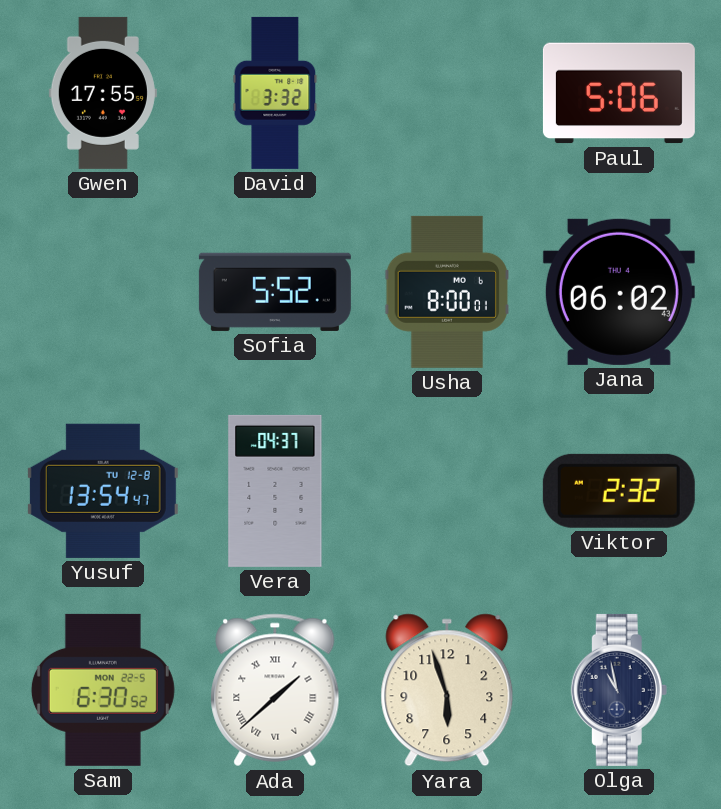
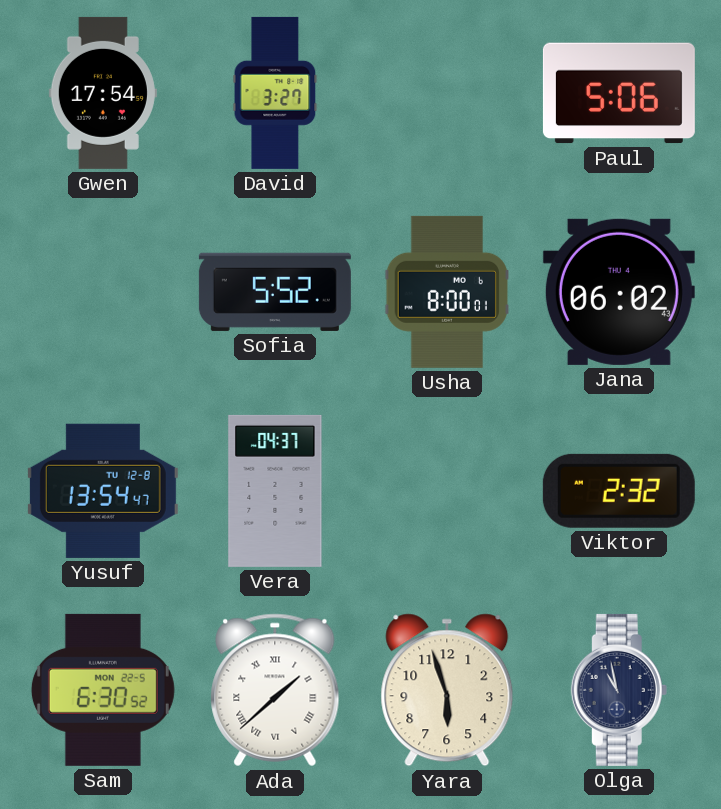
Gwen: 17:55 -> 17:54
David: 3:32 -> 3:27
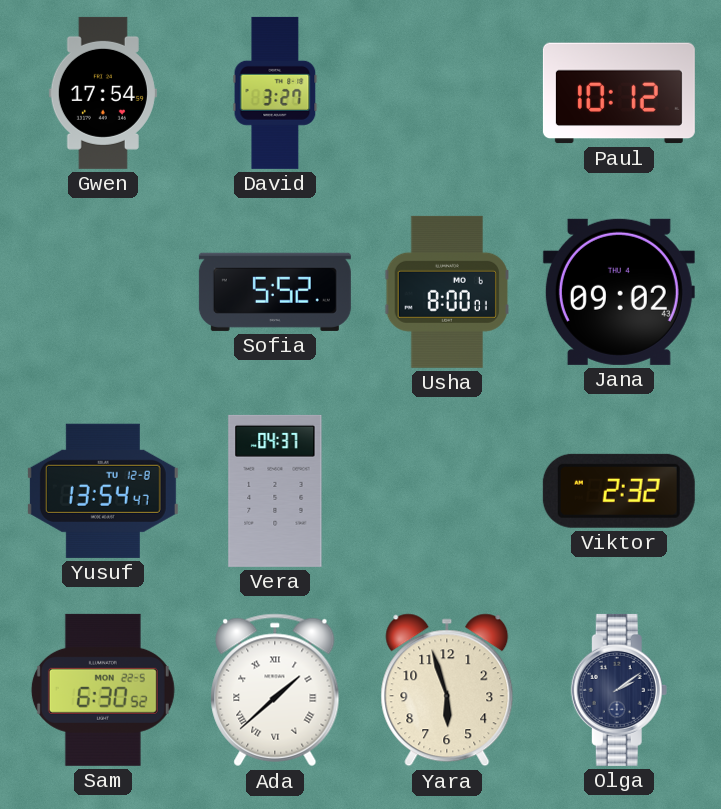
Paul: 5:06 -> 10:12
Jana: 06:02 -> 09:02
Olga: 10:58 -> 2:09
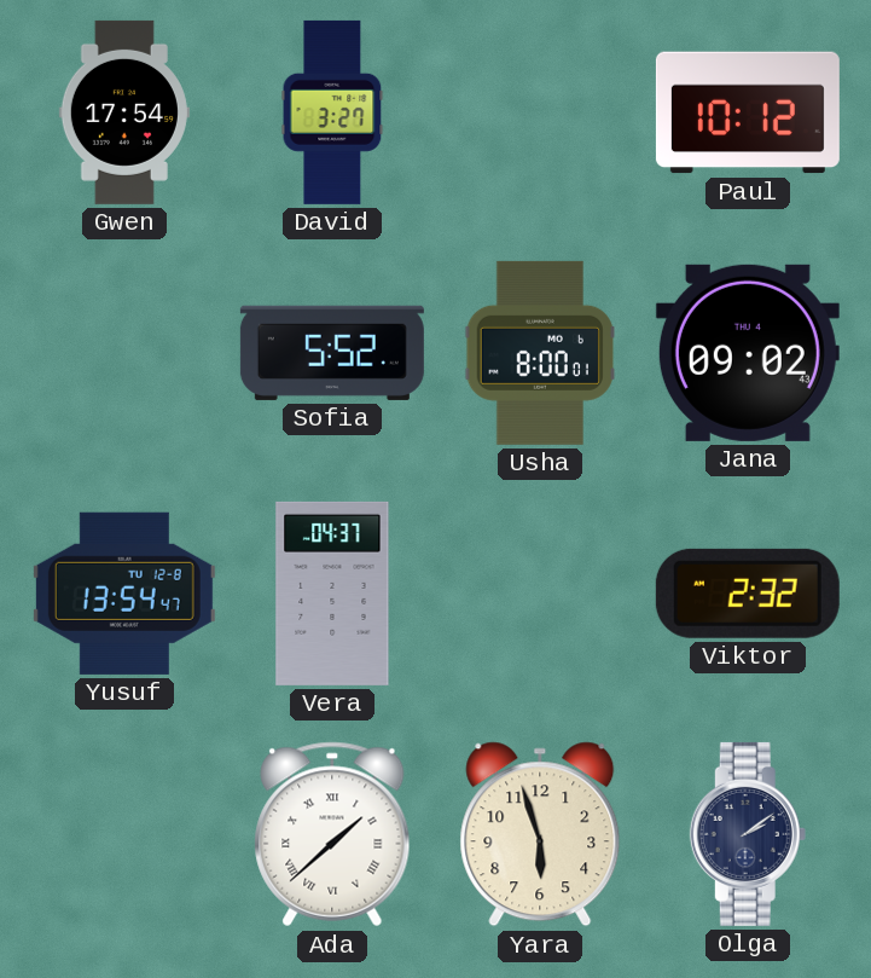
Sam: 6:30 -> none
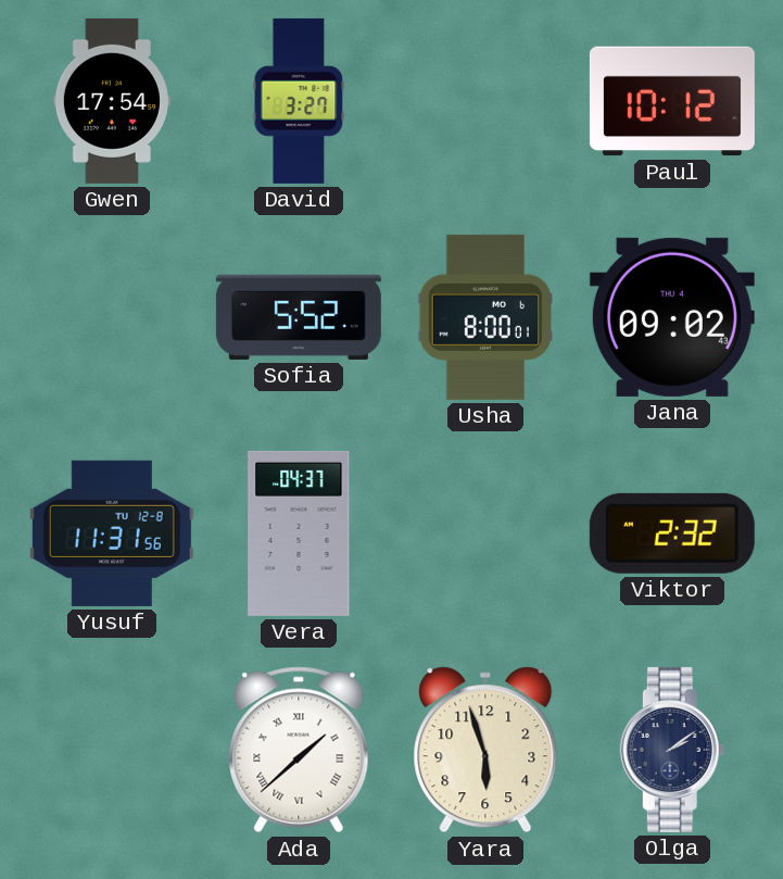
Yusuf: 13:54 -> 11:31
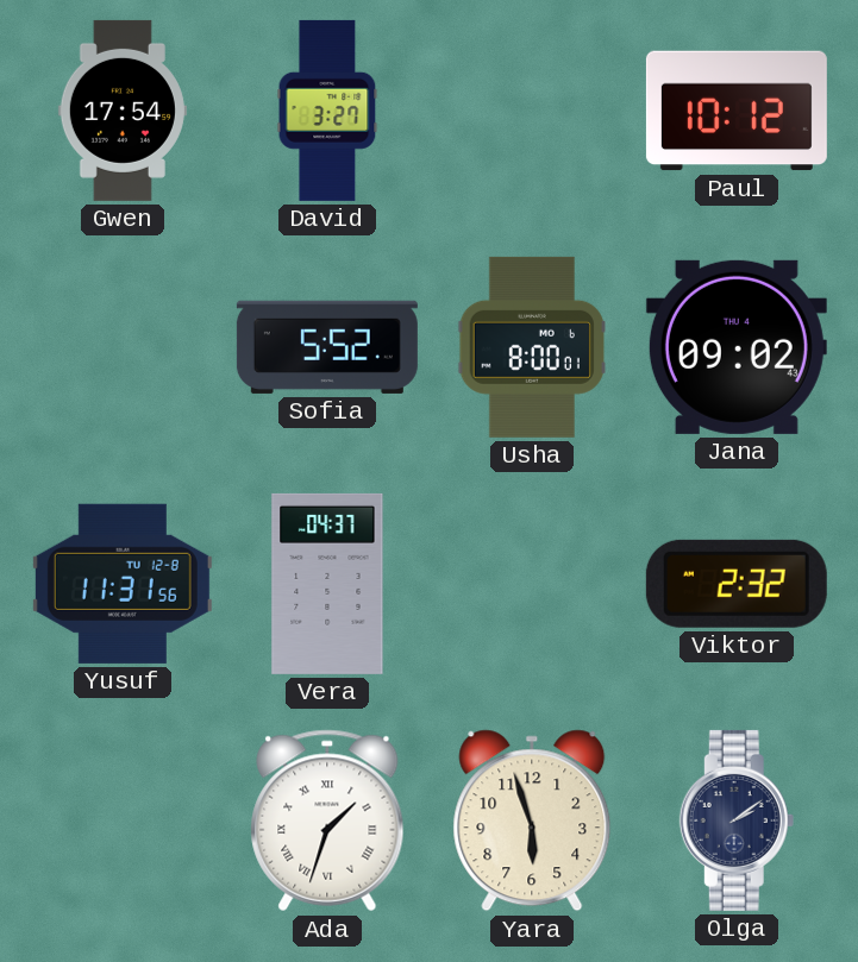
Ada: 1:38 -> 1:33
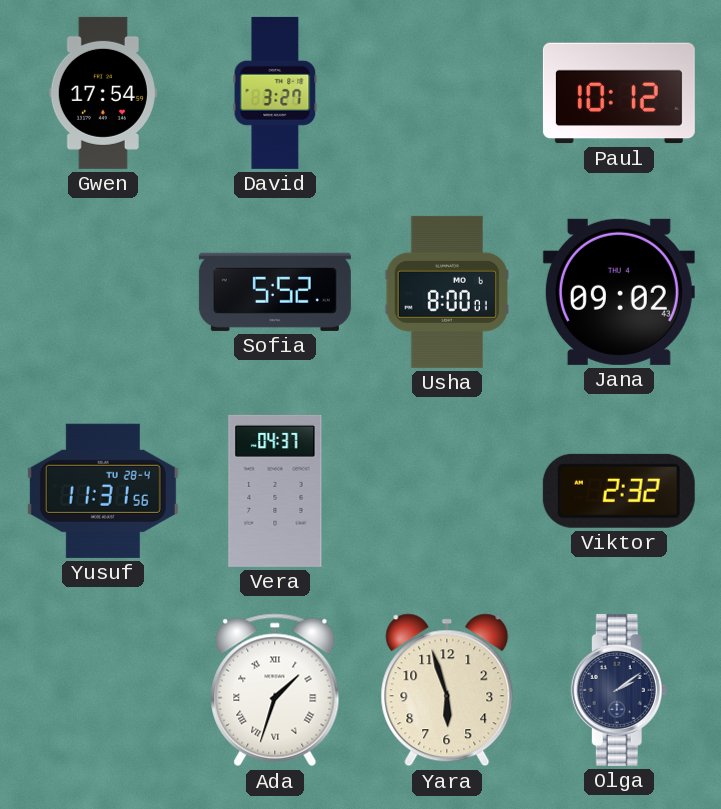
Yusuf date: TU 12-8 -> TU 28-4
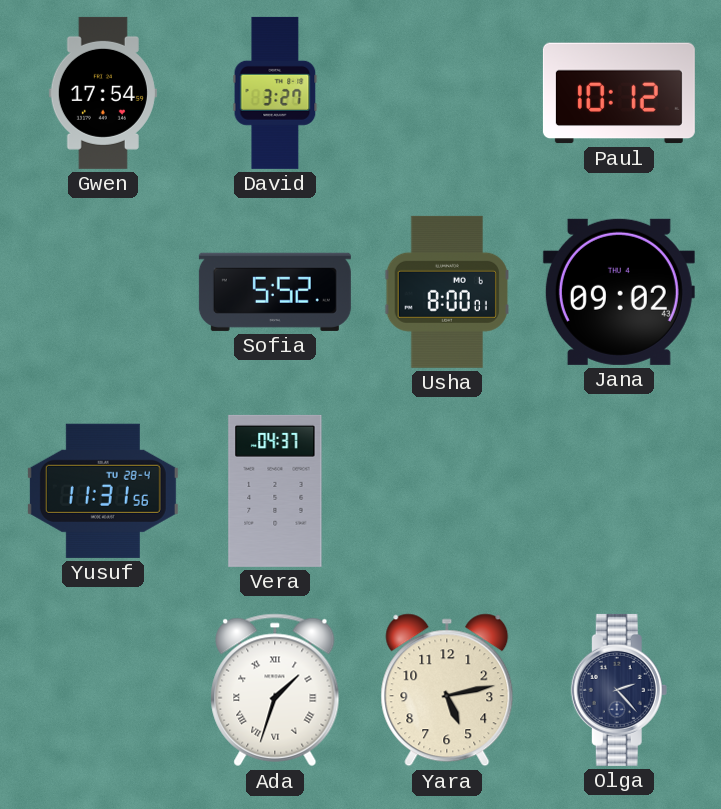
Viktor: 2:32 -> none
Yara: 5:57 -> 5:13
Olga: 2:09 -> 2:23
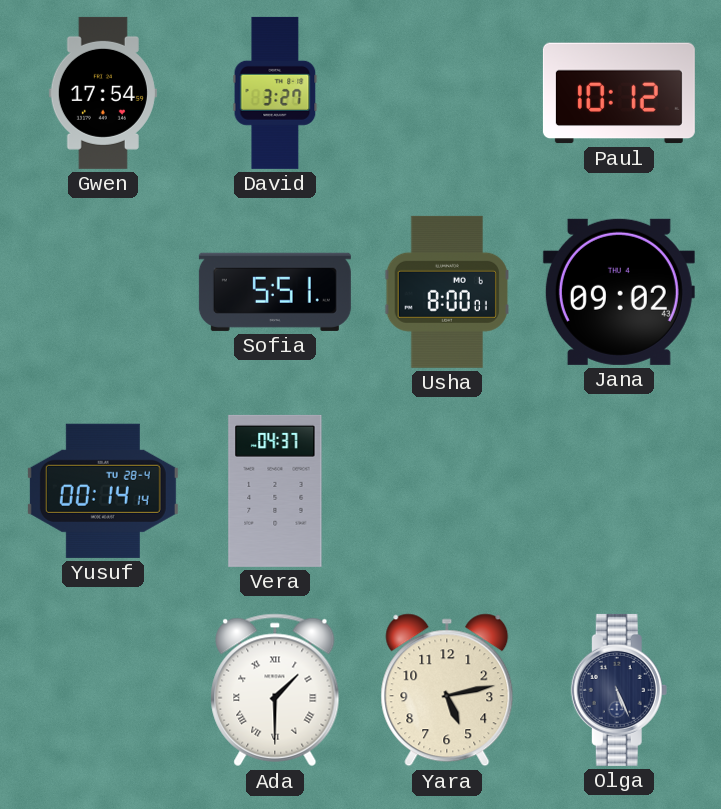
Sofia: 5:52 -> 5:51
Yusuf: 11:31 -> 00:14
Ada: 1:33 -> 1:30
Olga: 2:23 -> 5:26
